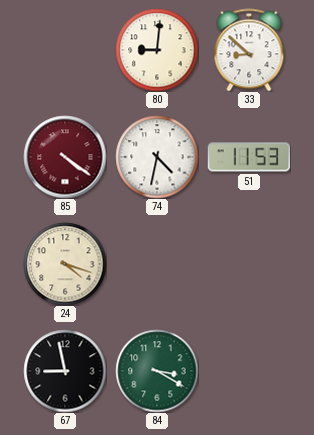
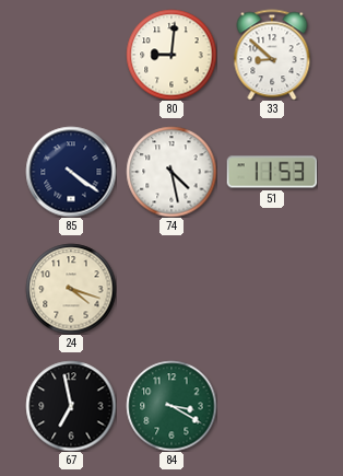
85 dial: burgundy -> navy
74: 4:32 -> 4:28
67: 8:58 -> 6:58
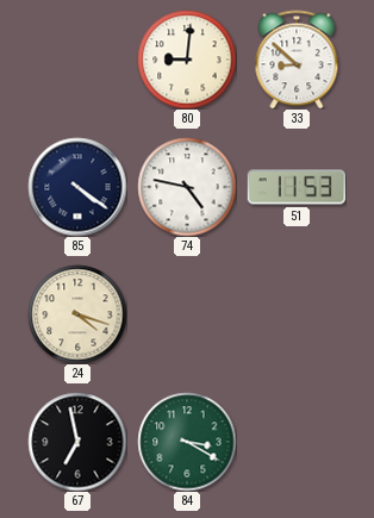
74: 4:28 -> 4:47
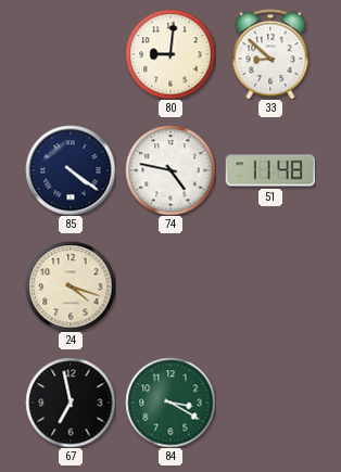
51: 11:53 -> 11:48
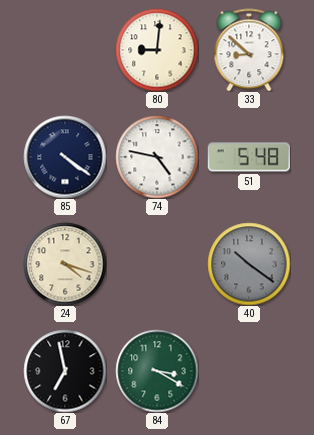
51: 11:48 -> 5:48
40: none -> 10:21
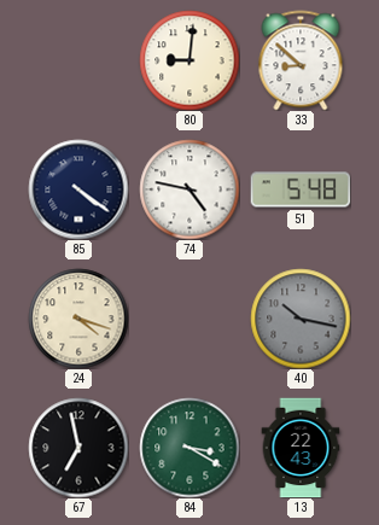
40: 10:21 -> 10:17
13: none -> 22:43
